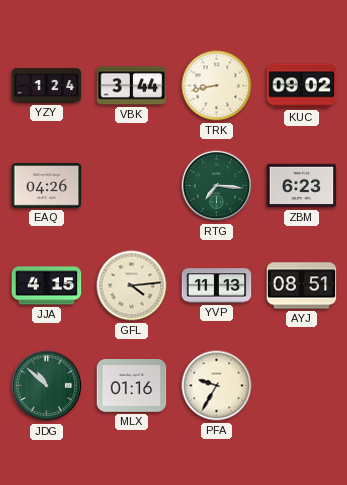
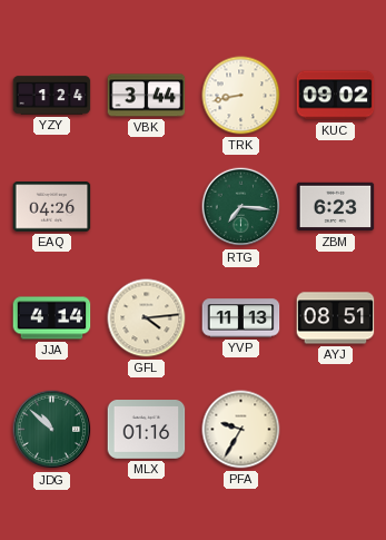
JJA: 4:15 -> 4:14
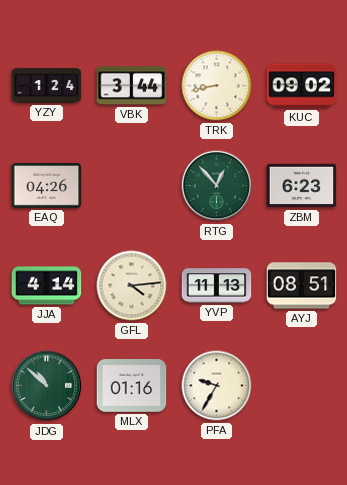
RTG: 7:16 -> 12:53
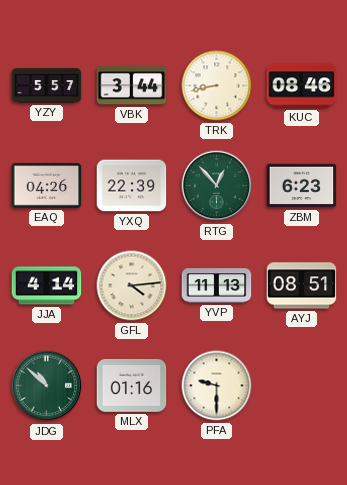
YZY: 1:24 -> 5:57
KUC: 09:02 -> 08:46
YXQ: none -> 22:39
PFA: 9:35 -> 9:30
